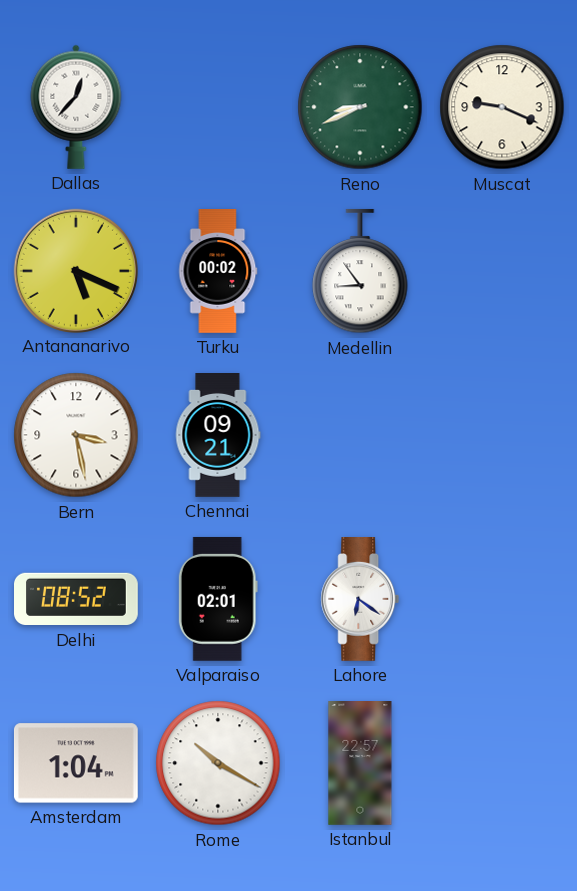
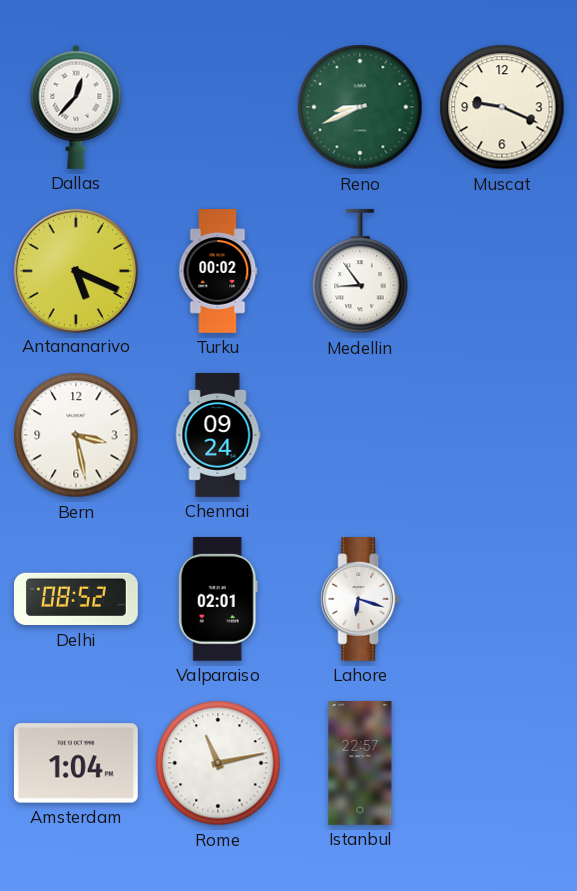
Chennai: 09:21 -> 09:24
Lahore: 6:21 -> 6:18
Rome: 10:20 -> 11:13
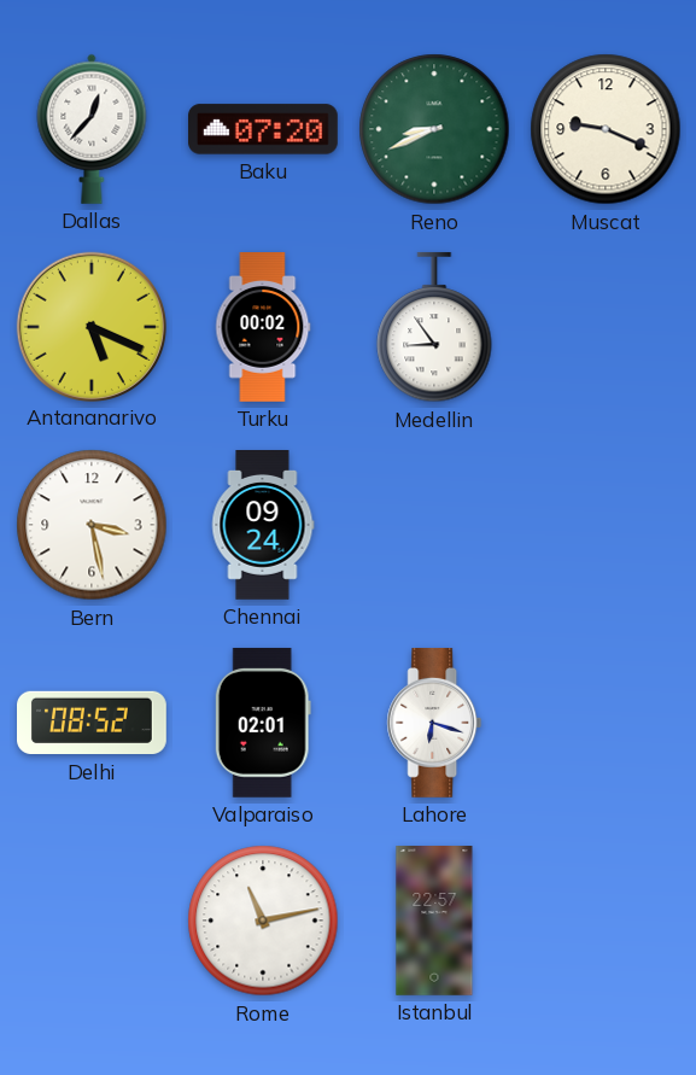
Baku: none -> 07:20
Amsterdam: 1:04 -> none
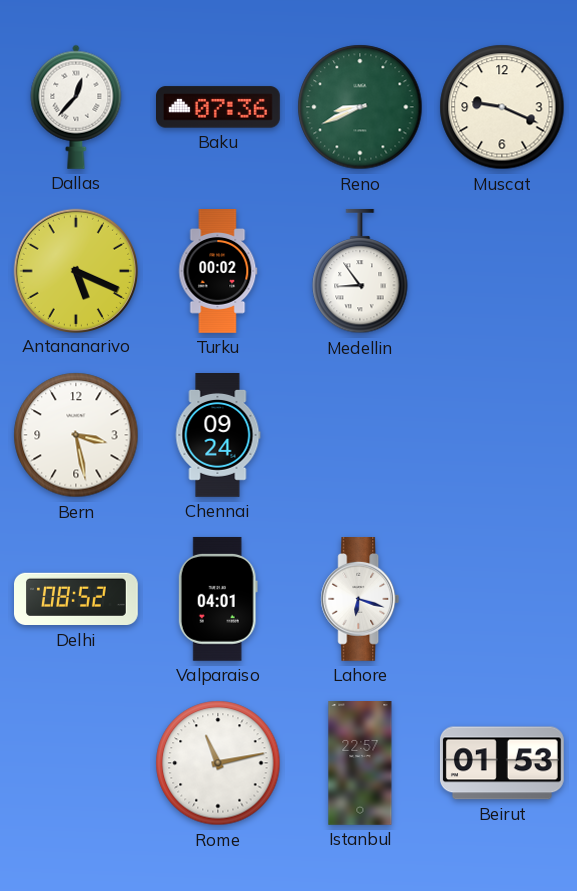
Baku: 07:20 -> 07:36
Valparaiso: 02:01 -> 04:01
Beirut: none -> 01:53
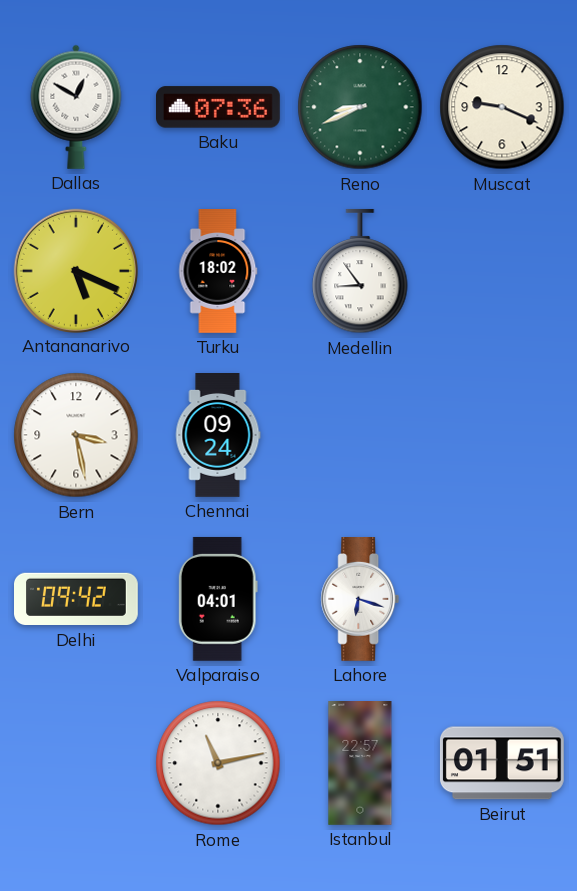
Dallas: 12:37 -> 12:50
Turku: 00:02 -> 18:02
Delhi: 08:52 -> 09:42
Beirut: 01:53 -> 01:51
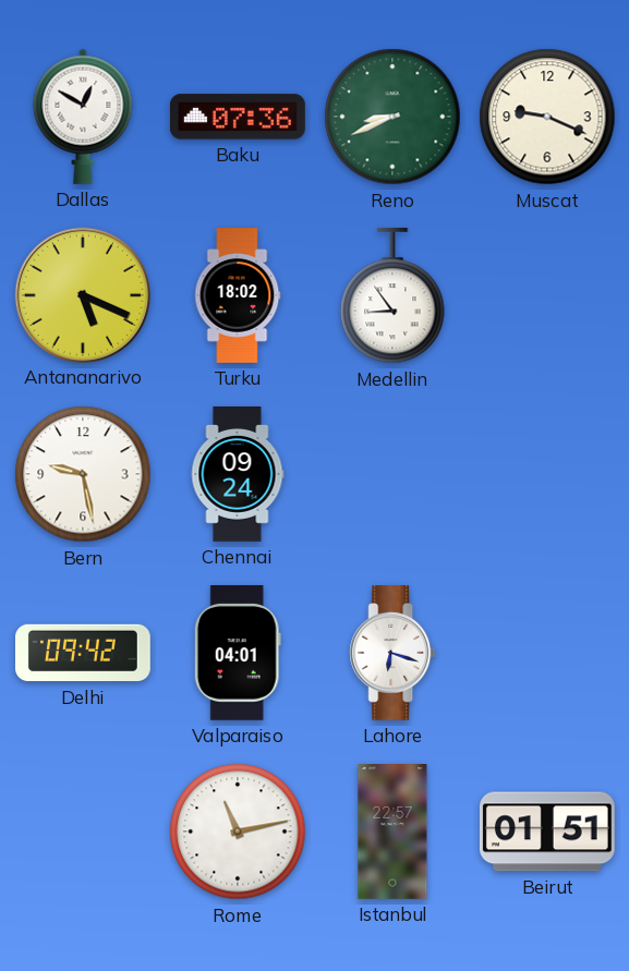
Bern: 3:28 -> 9:28
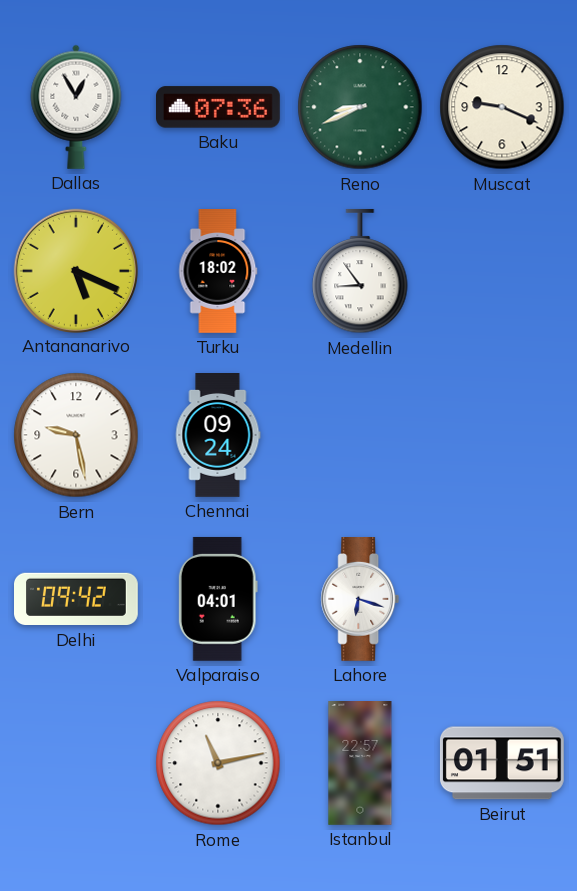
Dallas: 12:50 -> 12:55
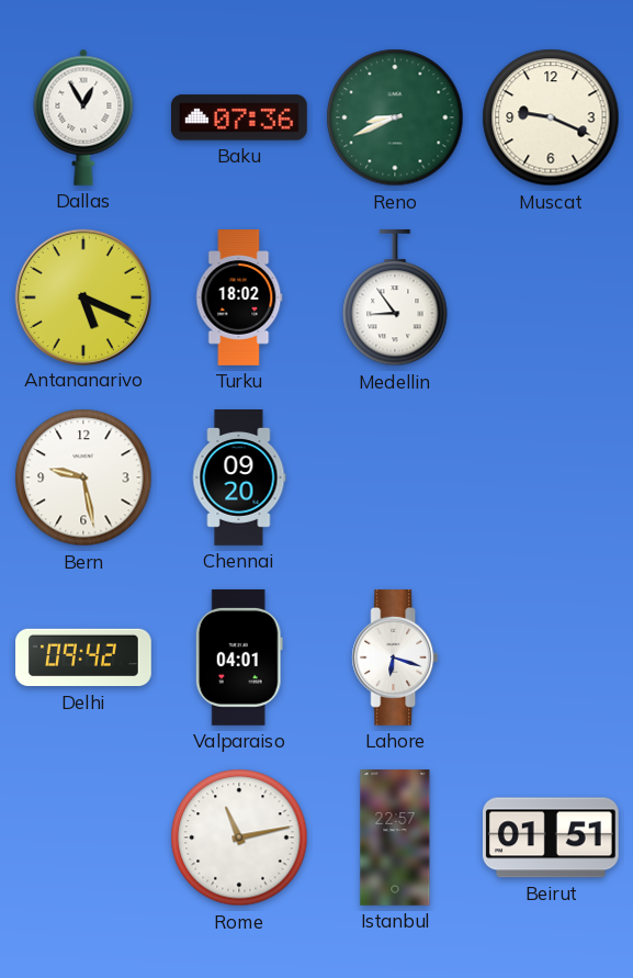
Chennai: 09:24 -> 09:20
